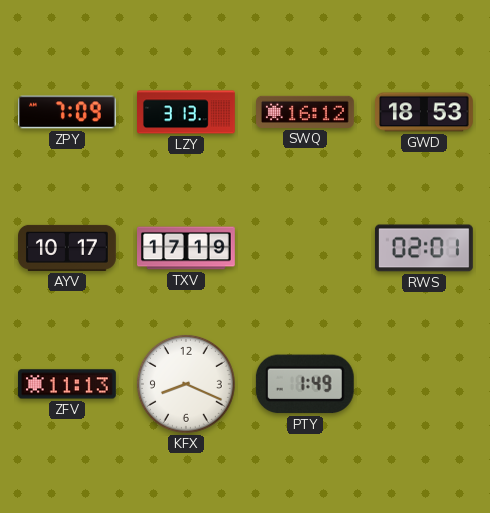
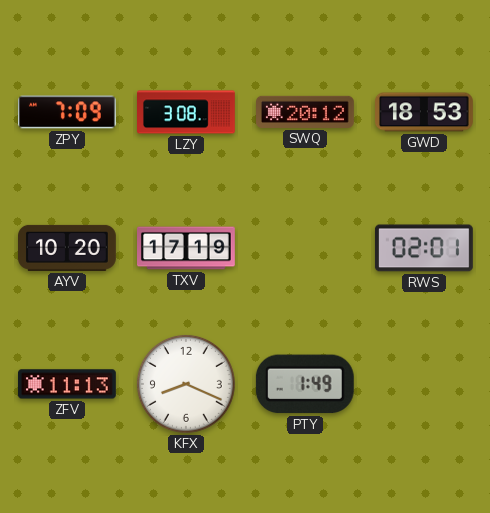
LZY: 3:13 -> 3:08
SWQ: 16:12 -> 20:12
AYV: 10:17 -> 10:20
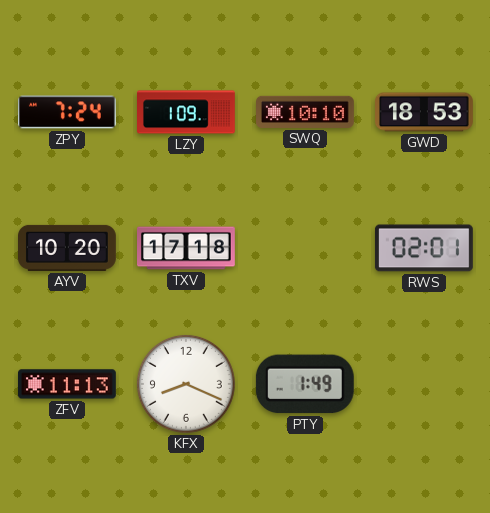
ZPY: 7:09 -> 7:24
LZY: 3:08 -> 1:09
SWQ: 20:12 -> 10:10
TXV: 17:19 -> 17:18
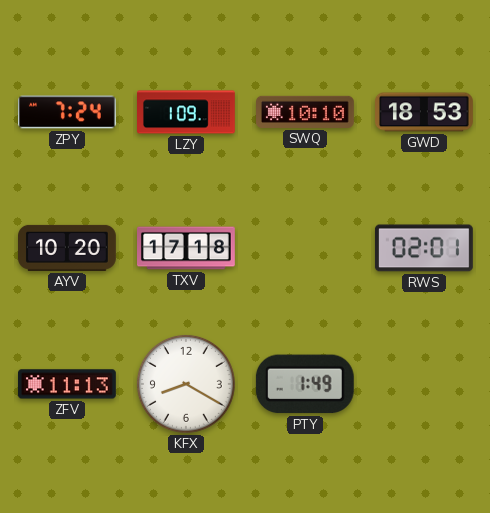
KFX: 8:19 -> 8:20
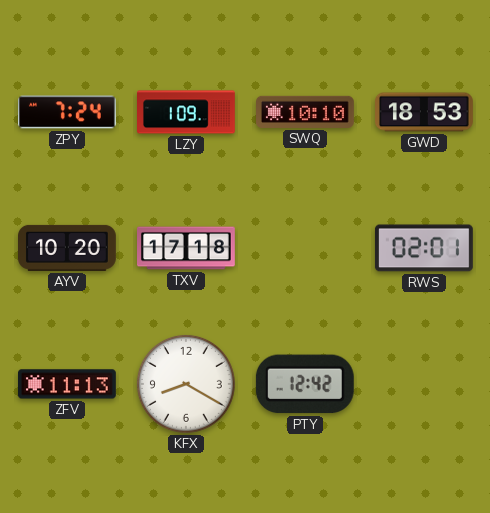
PTY: 1:49 -> 12:42
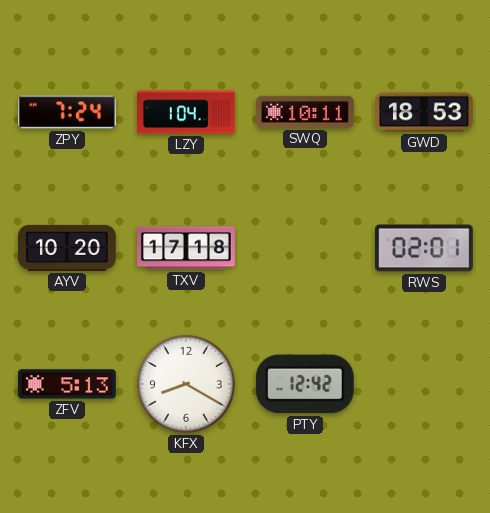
LZY: 1:09 -> 1:04
SWQ: 10:10 -> 10:11
ZFV: 11:13 -> 5:13
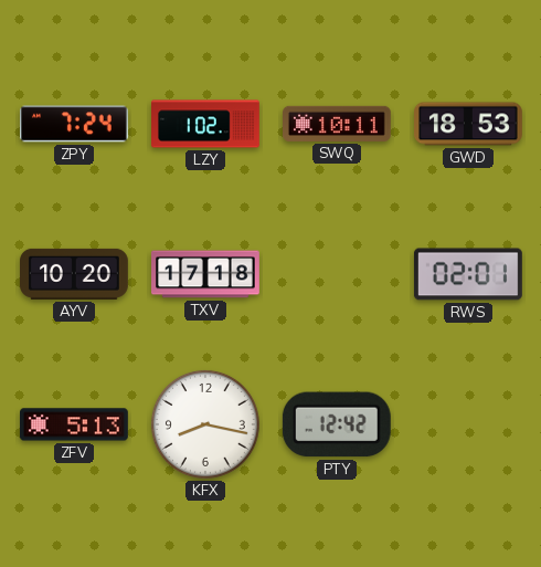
LZY: 1:04 -> 1:02
KFX: 8:20 -> 8:17
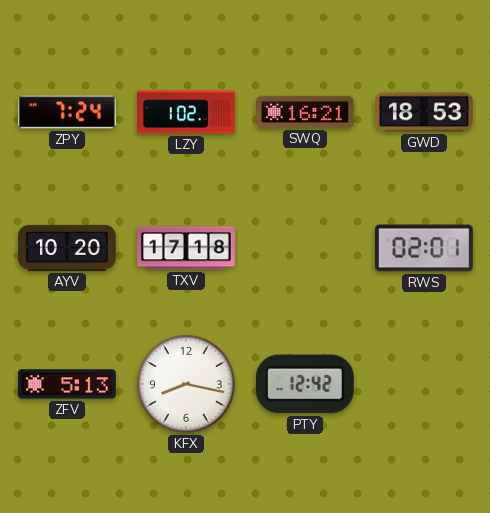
SWQ: 10:11 -> 16:21
